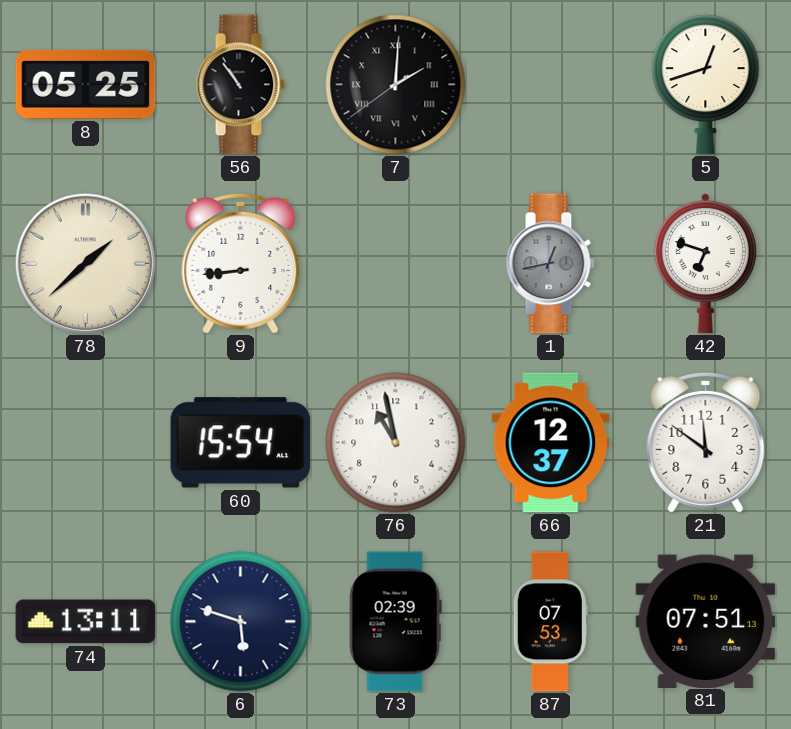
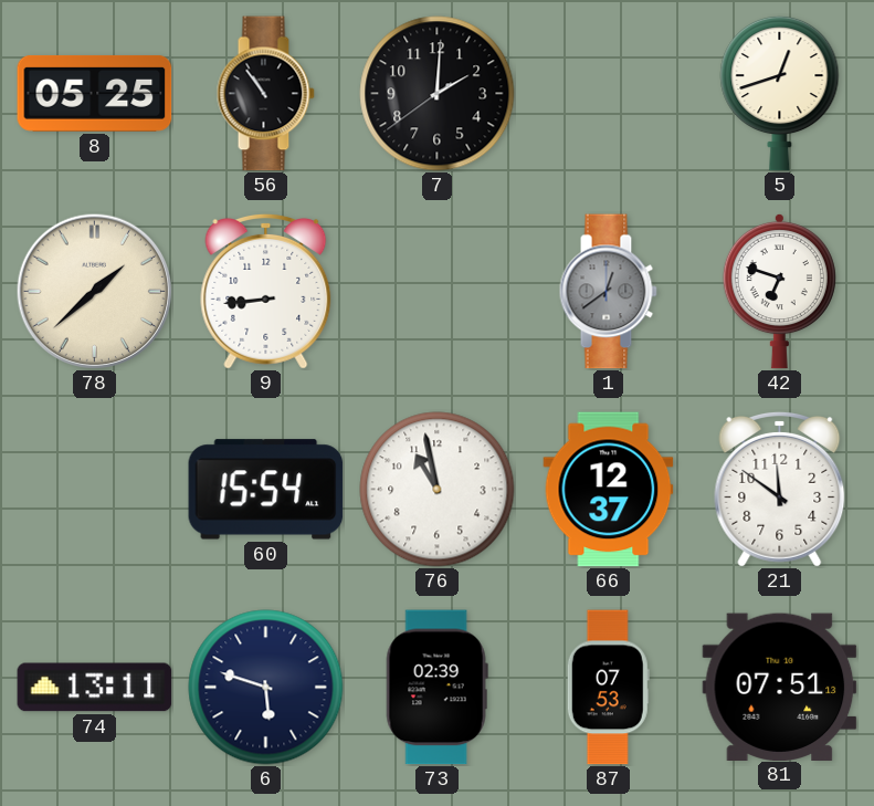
7 numerals: Roman -> Arabic
1: 12:43 -> 12:39
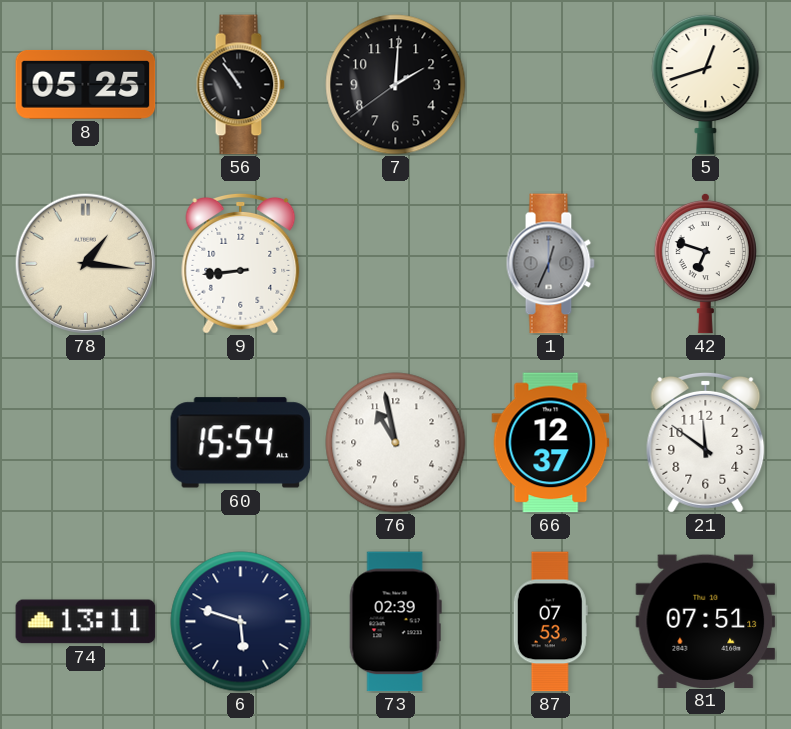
78: 1:38 -> 1:16
1: 12:39 -> 12:34
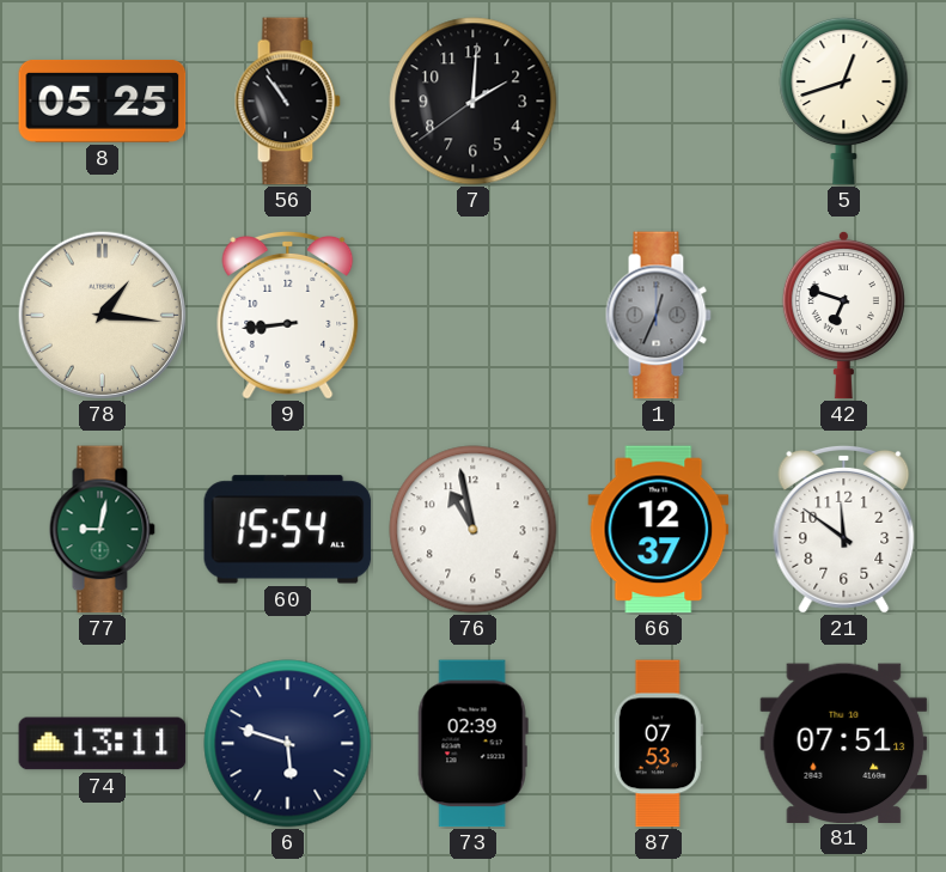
77: none -> 9:02
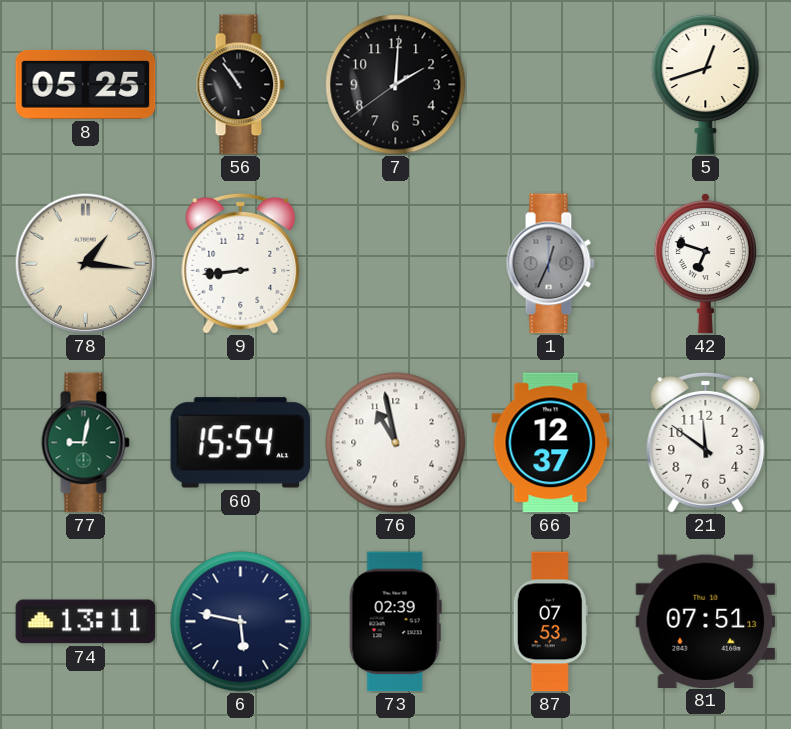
6: 5:48 -> 5:47
